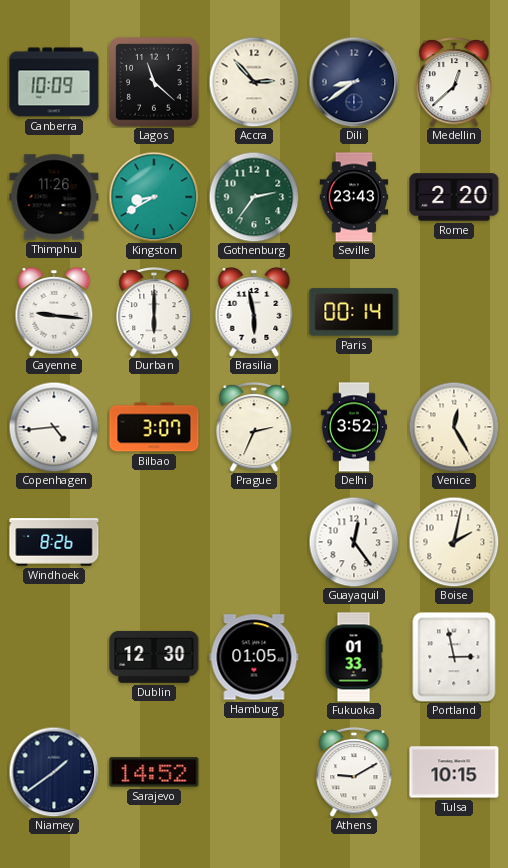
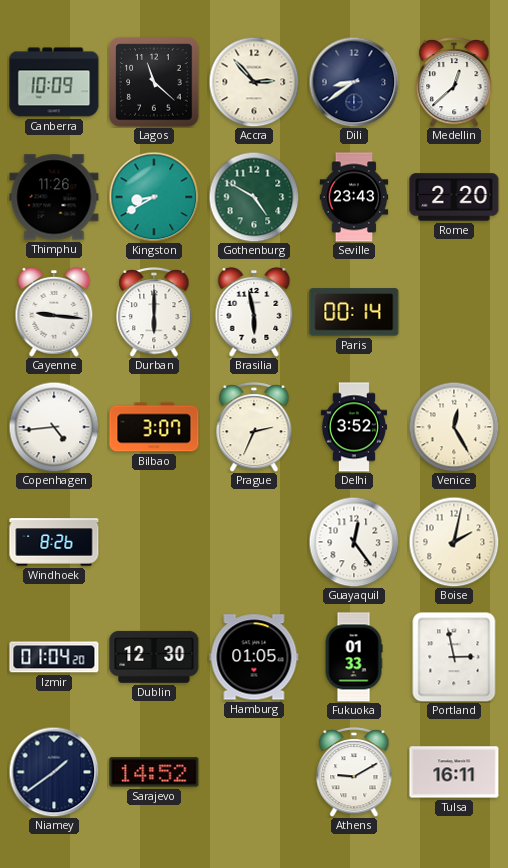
Gothenburg: 2:36 -> 4:50
Izmir: none -> 01:04
Tulsa: 10:15 -> 16:11
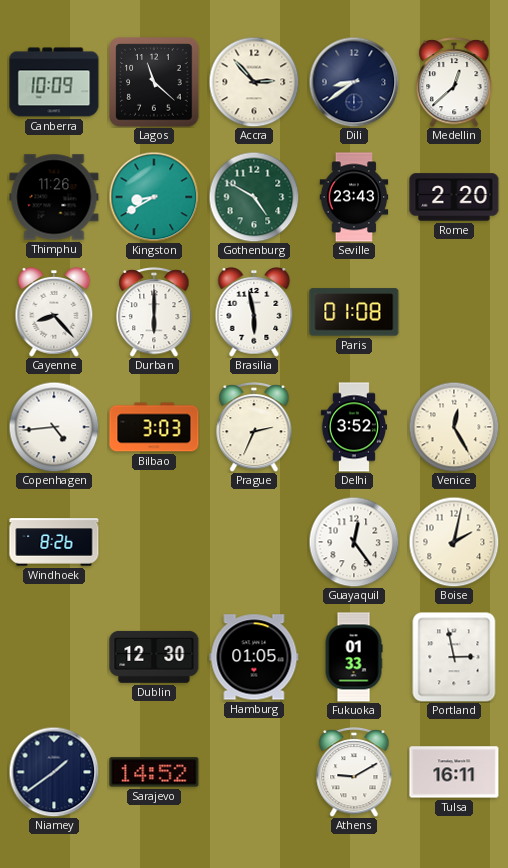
Cayenne: 9:16 -> 8:23
Paris: 00:14 -> 01:08
Bilbao: 3:07 -> 3:03
Izmir: 01:04 -> none
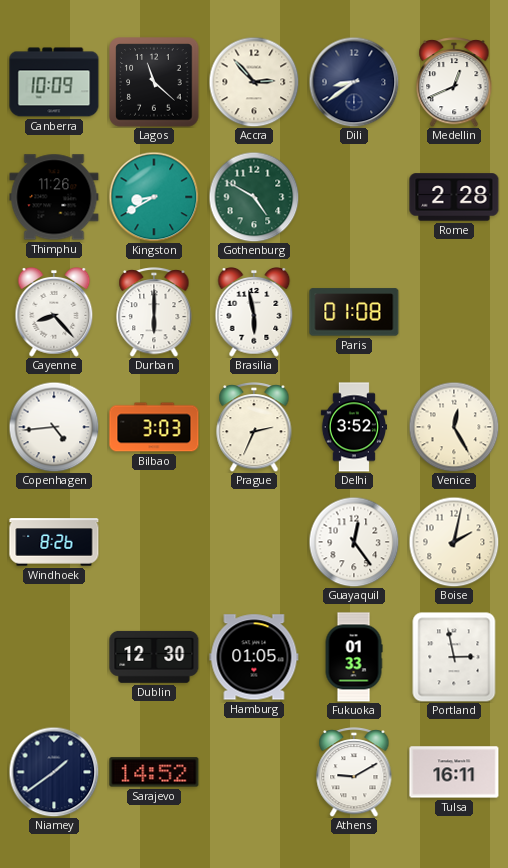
Medellin: 12:38 -> 12:41
Seville: 23:43 -> none
Rome: 2:20 -> 2:28
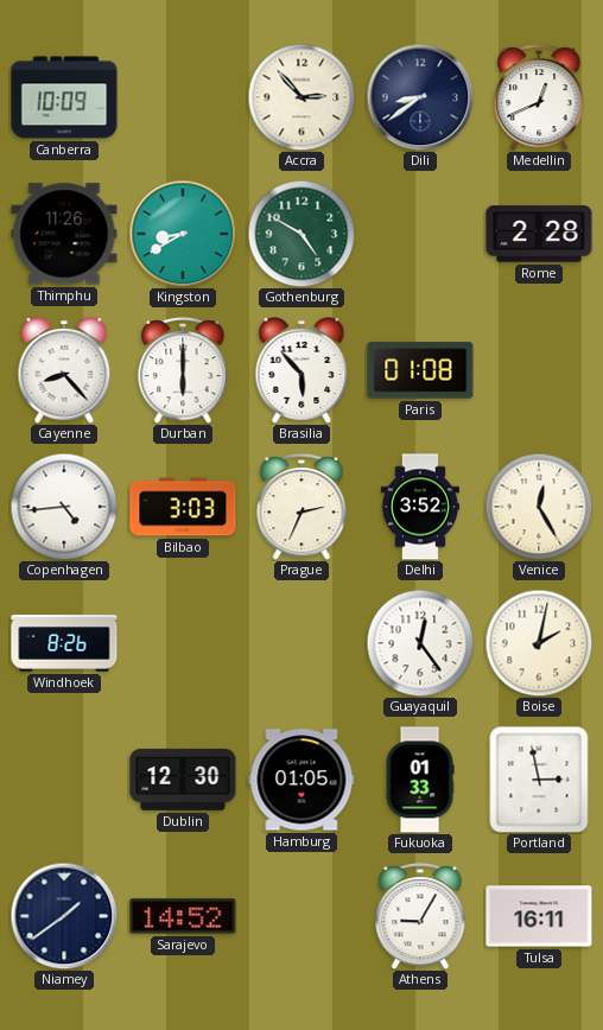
Lagos: 11:22 -> none
Brasilia: 5:58 -> 5:53
Athens: 9:10 -> 9:05
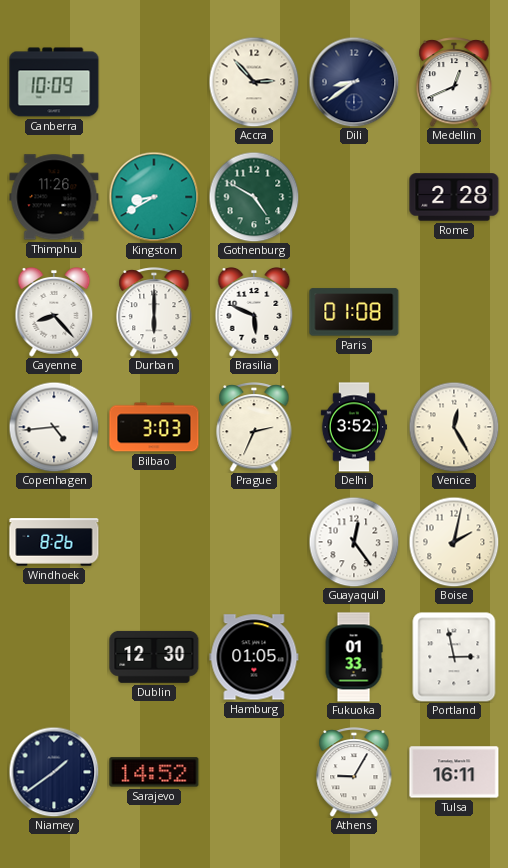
Brasilia: 5:53 -> 5:49
